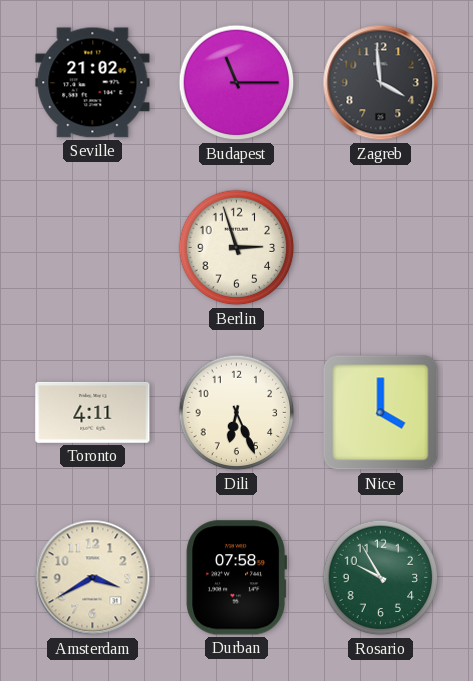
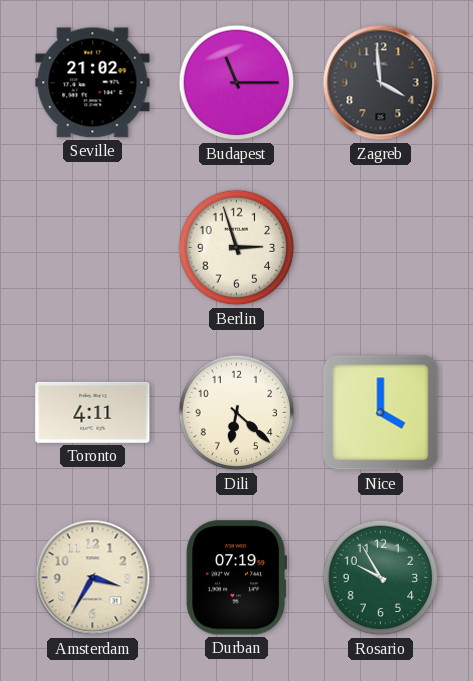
Dili: 6:26 -> 6:22
Amsterdam: 3:40 -> 3:35
Durban: 07:58 -> 07:19
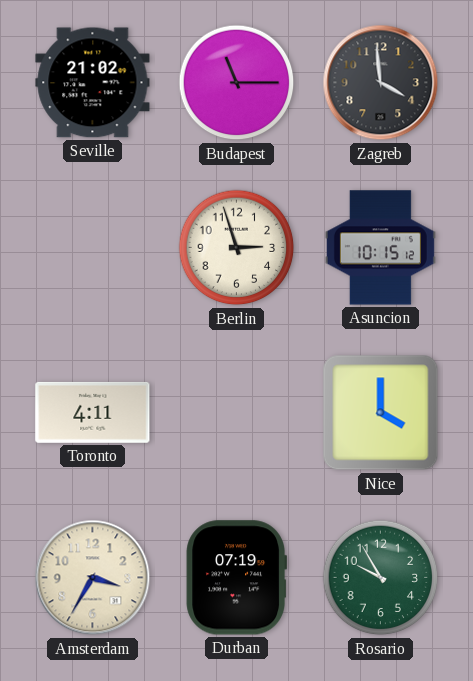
Asuncion: none -> 10:15
Dili: 6:22 -> none
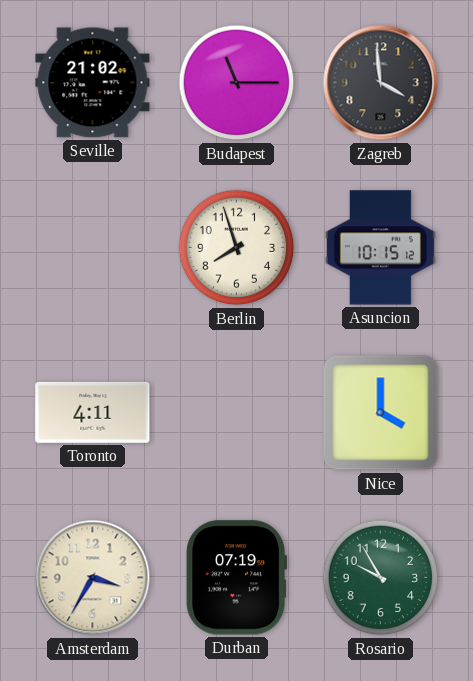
Berlin: 2:57 -> 7:57
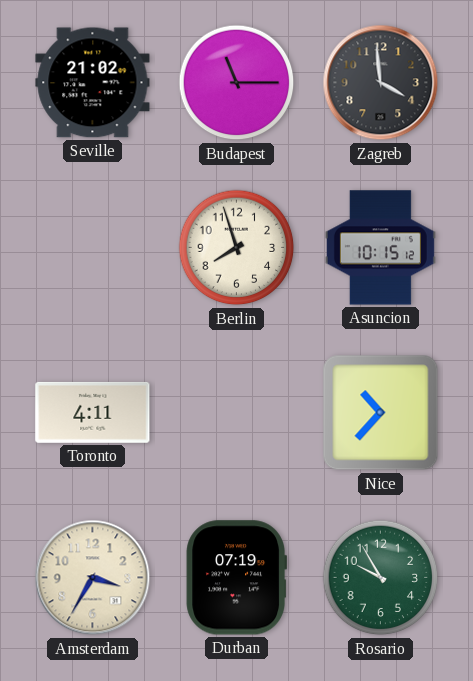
Nice: 4:00 -> 10:37
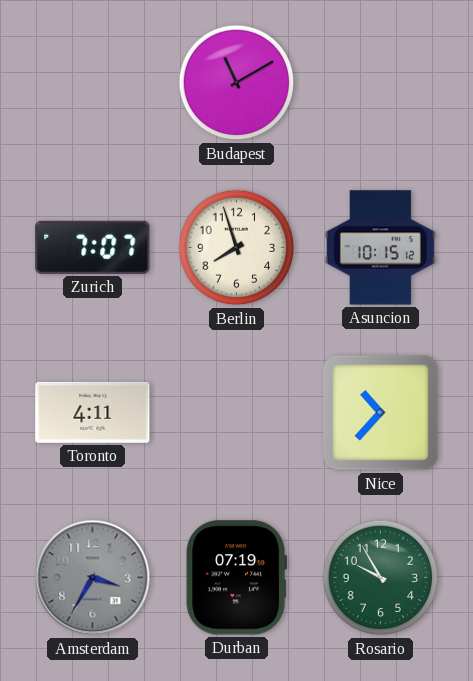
Seville: 21:02 -> none
Budapest: 11:15 -> 11:10
Zagreb: 3:59 -> none
Zurich: none -> 7:07
Amsterdam dial: cream -> grey
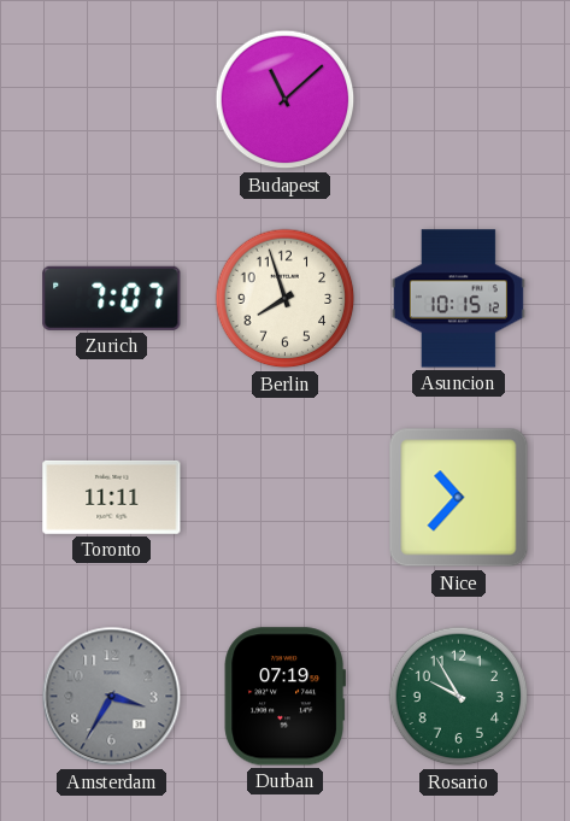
Budapest: 11:10 -> 11:08
Toronto: 4:11 -> 11:11
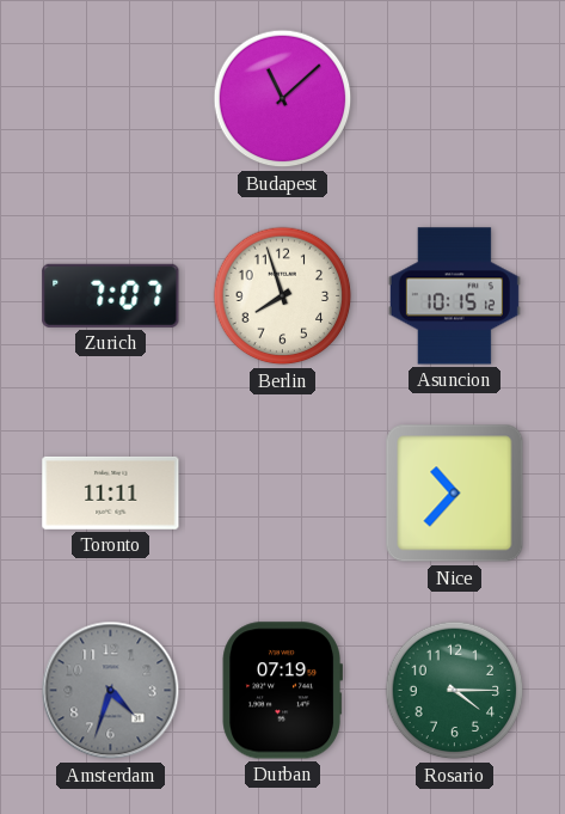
Amsterdam: 3:35 -> 4:33
Rosario: 9:55 -> 4:15
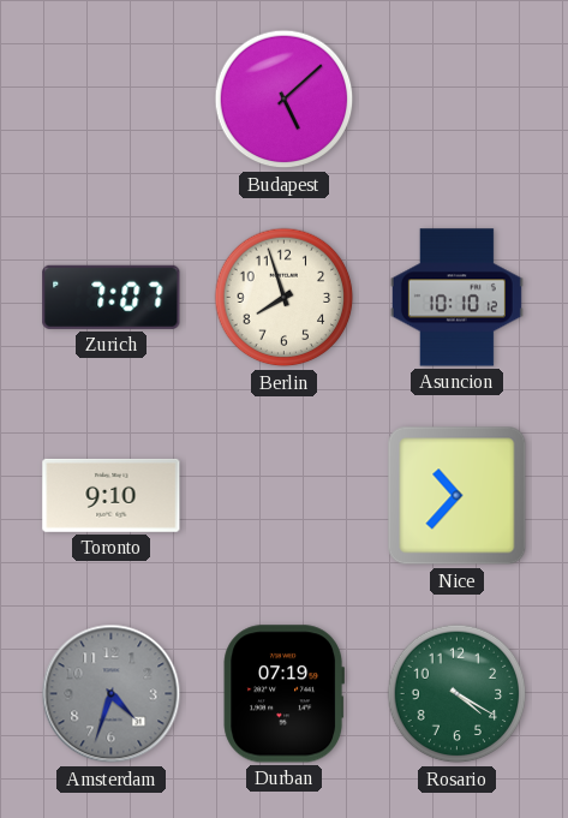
Budapest: 11:08 -> 5:08
Asuncion: 10:15 -> 10:10
Toronto: 11:11 -> 9:10
Rosario: 4:15 -> 4:20
